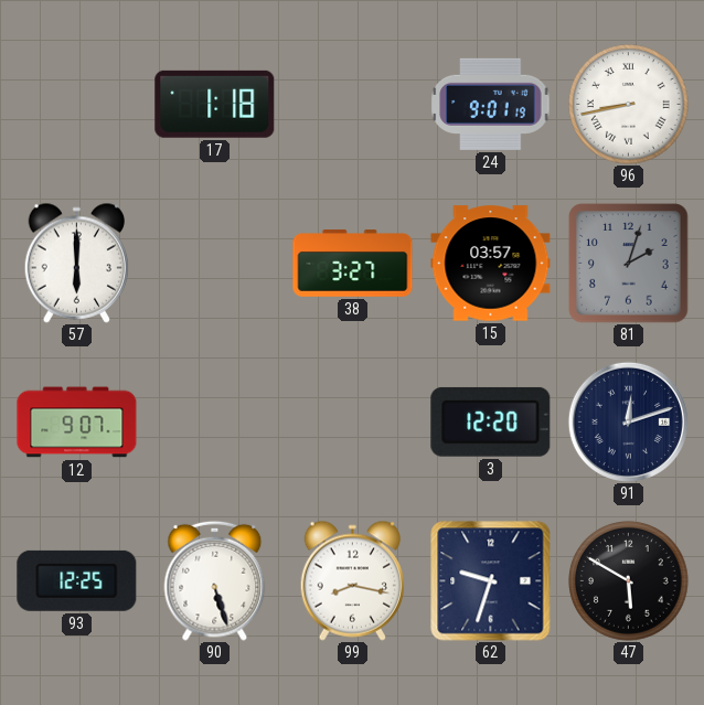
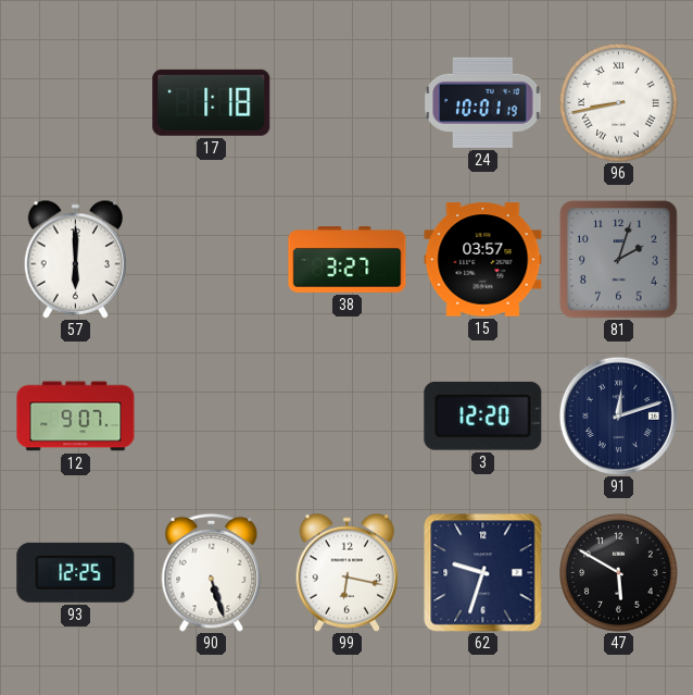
24: 9:01 -> 10:01
99: 8:17 -> 6:17
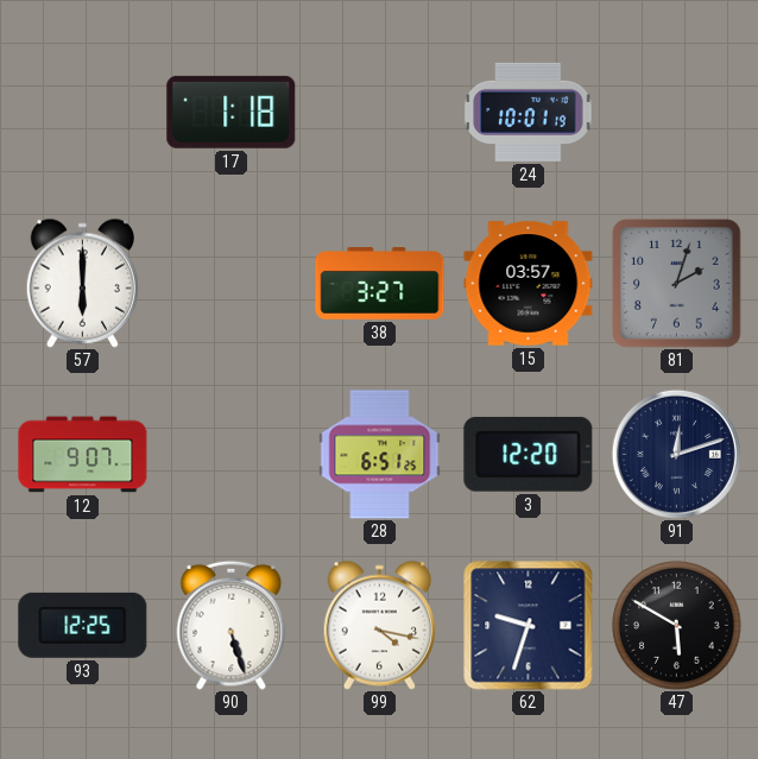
96: 8:43 -> none
28: none -> 6:51
99: 6:17 -> 4:17
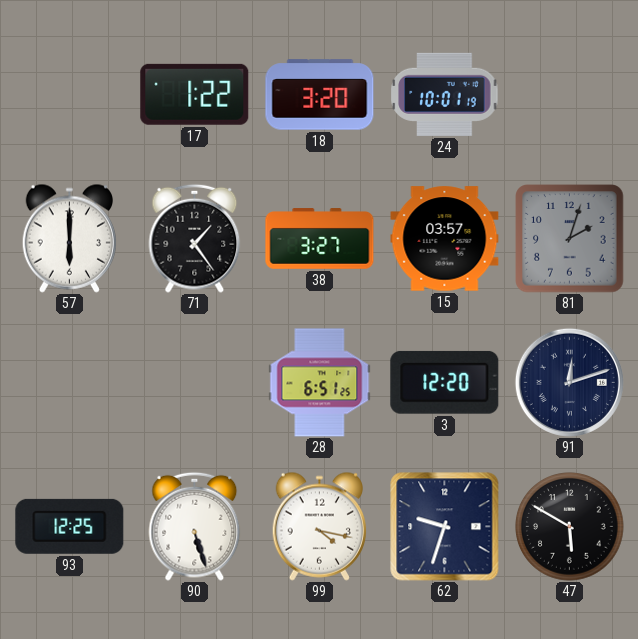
17: 1:18 -> 1:22
18: none -> 3:20
71: none -> 1:24
12: 9:07 -> none
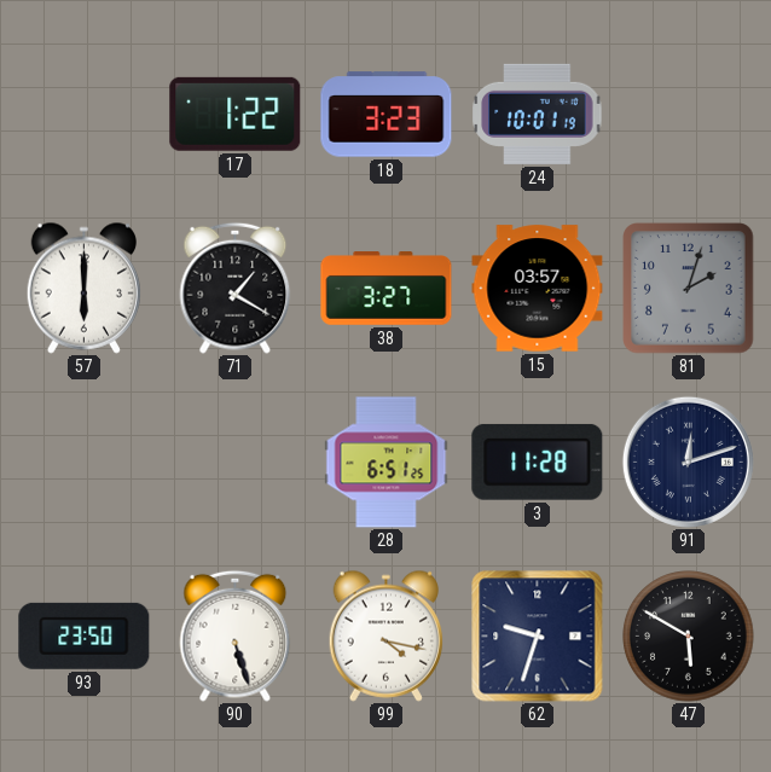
18: 3:20 -> 3:23
71: 1:24 -> 1:20
3: 12:20 -> 11:28
93: 12:25 -> 23:50
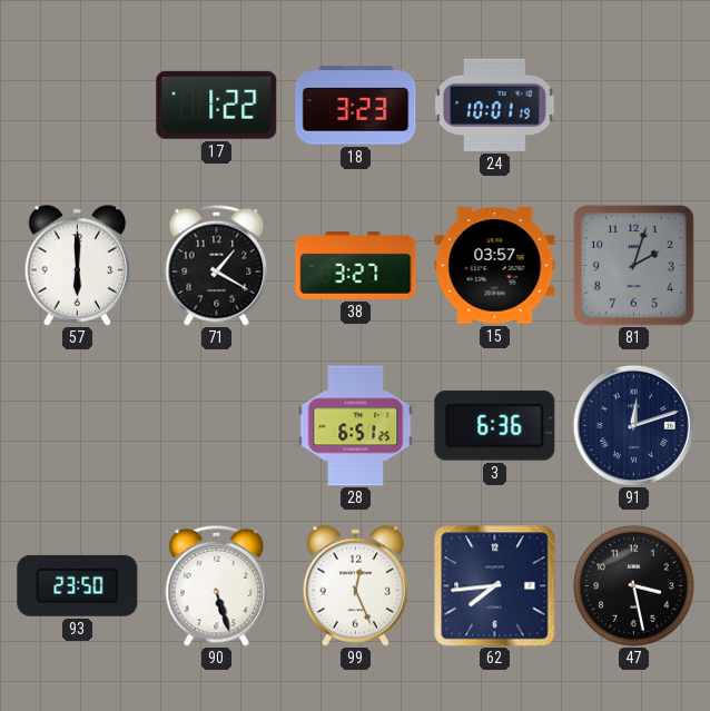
3: 11:28 -> 6:36
99: 4:17 -> 12:26
62: 9:33 -> 7:44
47: 5:50 -> 3:28
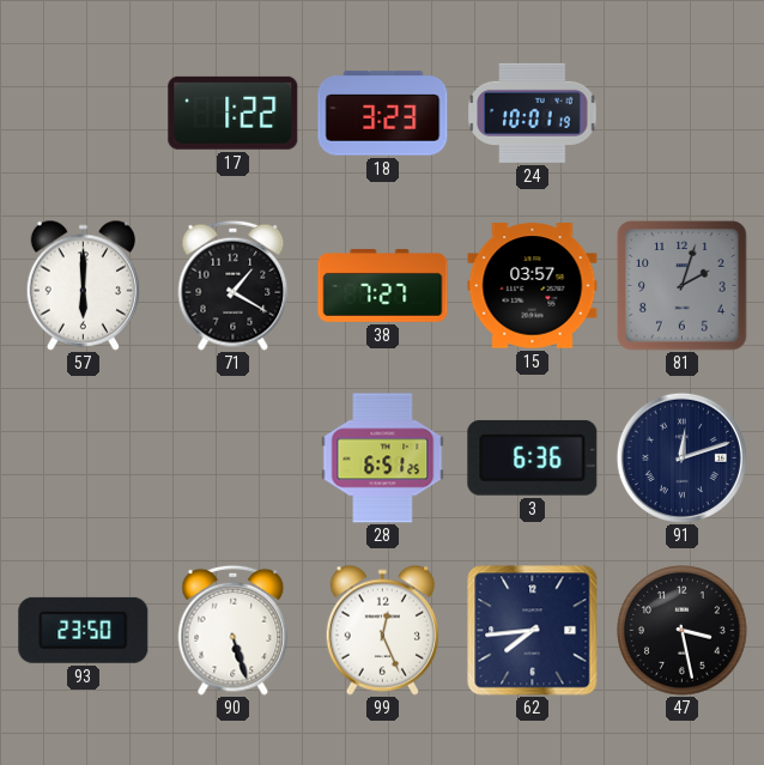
38: 3:27 -> 7:27
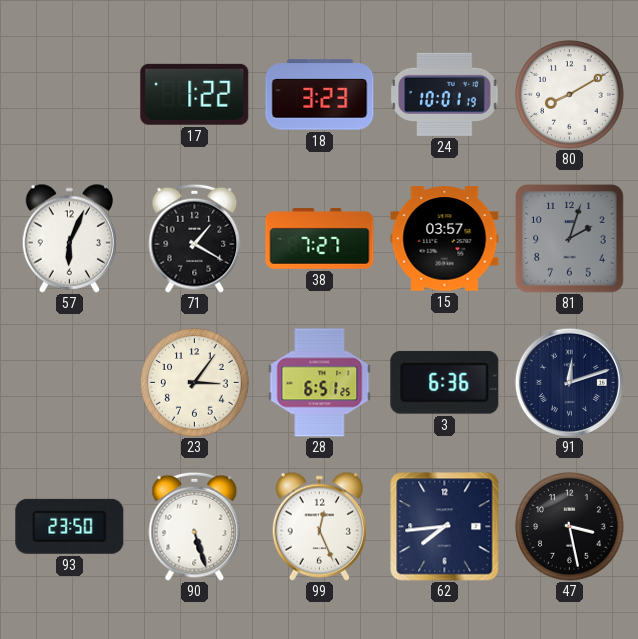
80: none -> 8:10
57: 6:00 -> 6:04
23: none -> 3:06
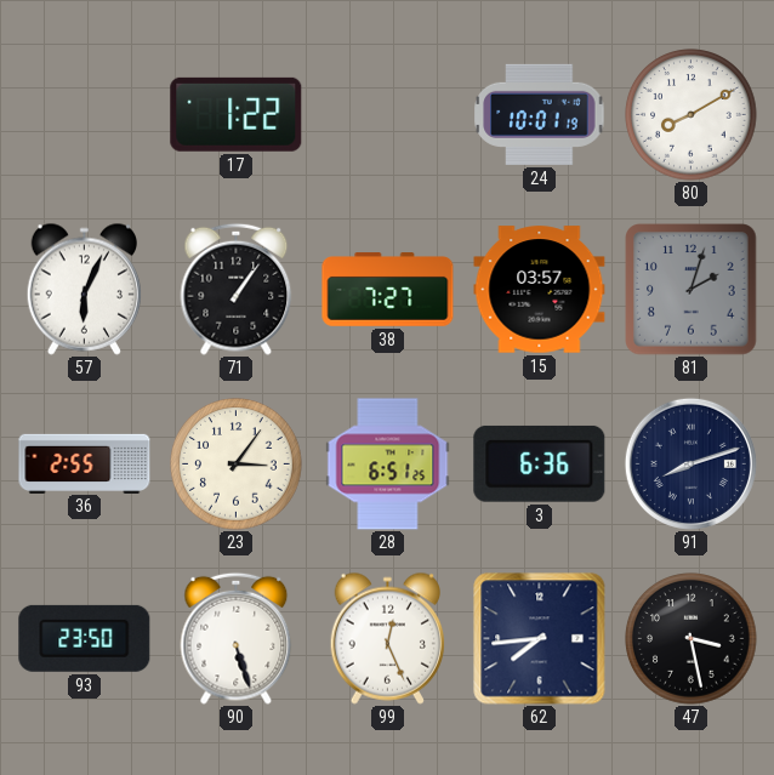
18: 3:23 -> none
71: 1:20 -> 1:06
36: none -> 2:55
91: 12:12 -> 8:12
